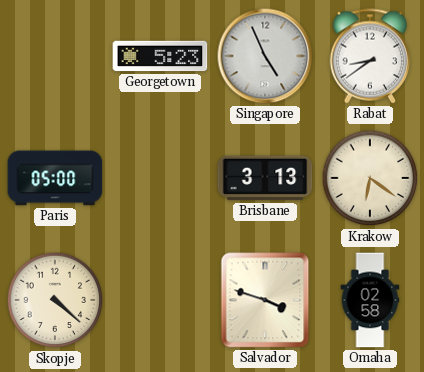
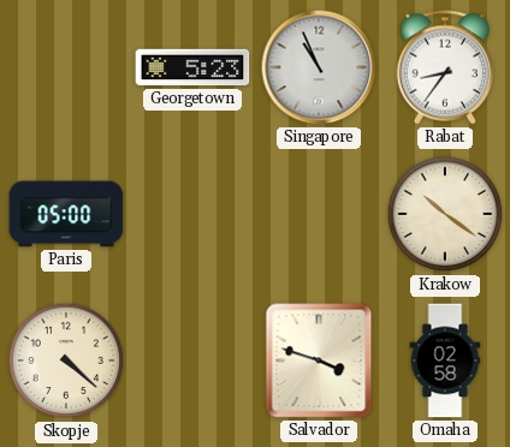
Singapore: 4:56 -> 10:56
Rabat: 8:39 -> 8:36
Brisbane: 3:13 -> none
Krakow: 6:21 -> 10:21
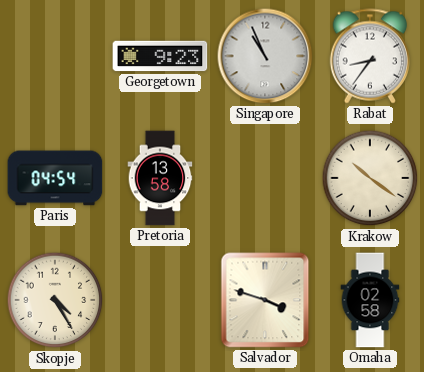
Georgetown: 5:23 -> 9:23
Paris: 05:00 -> 04:54
Pretoria: none -> 13:58
Skopje: 4:22 -> 4:25
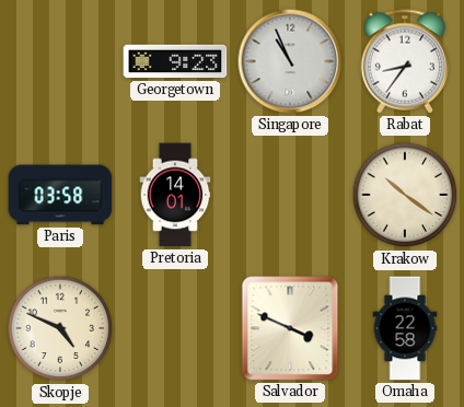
Paris: 04:54 -> 03:58
Pretoria: 13:58 -> 14:01
Skopje: 4:25 -> 4:49
Salvador: 3:48 -> 3:49
Omaha: 02:58 -> 22:58
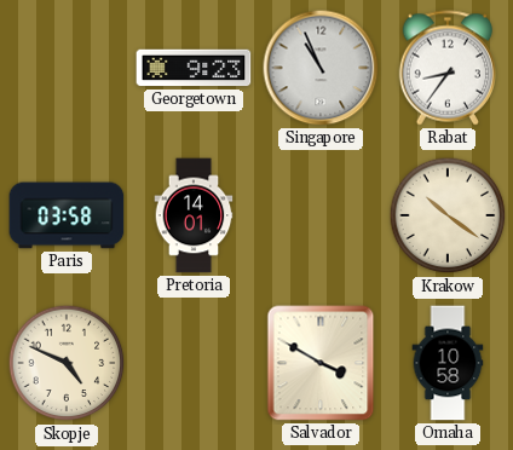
Salvador: 3:49 -> 3:50
Omaha: 22:58 -> 10:58
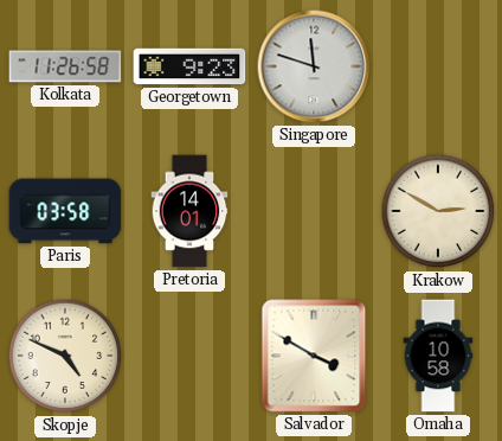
Kolkata: none -> 11:26
Singapore: 10:56 -> 11:48
Rabat: 8:36 -> none
Krakow: 10:21 -> 2:50
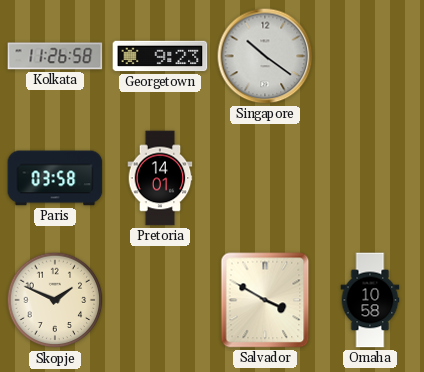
Singapore: 11:48 -> 10:21
Krakow: 2:50 -> none
Skopje: 4:49 -> 1:49
